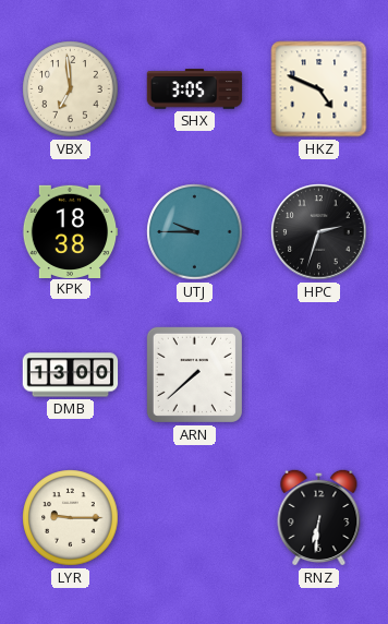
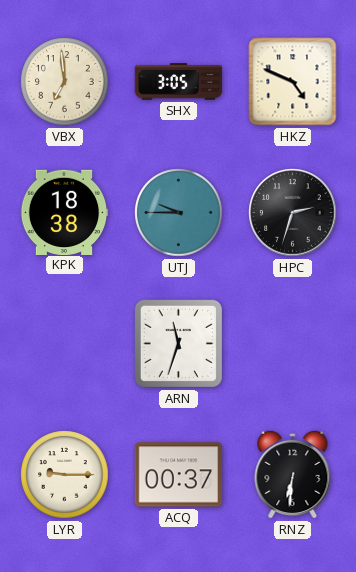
DMB: 13:00 -> none
ARN: 7:38 -> 11:33
ACQ: none -> 00:37
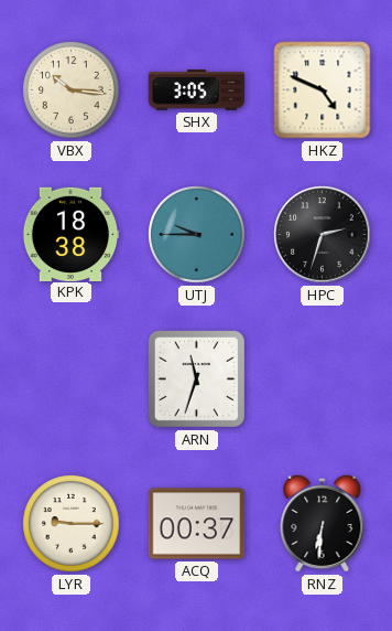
VBX: 6:59 -> 10:16
